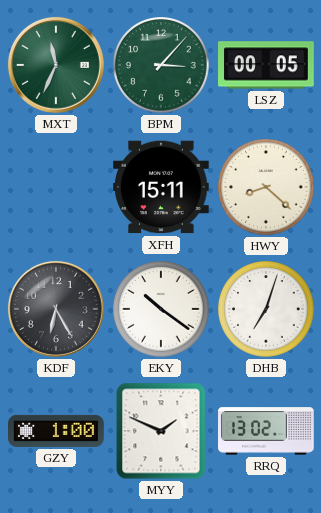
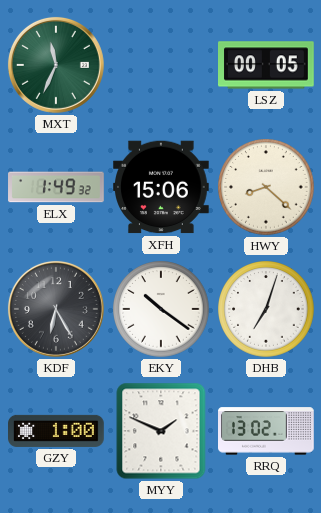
BPM: 3:07 -> none
ELX: none -> 1:49
XFH: 15:11 -> 15:06
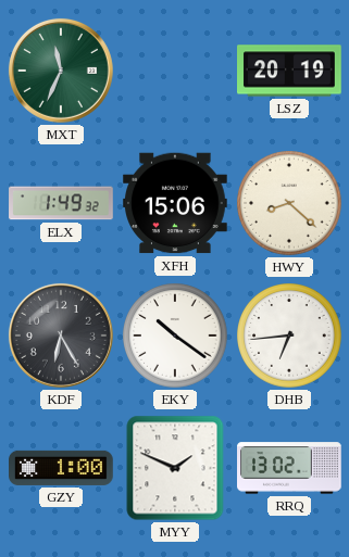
LSZ: 00:05 -> 20:19
DHB: 7:03 -> 6:44
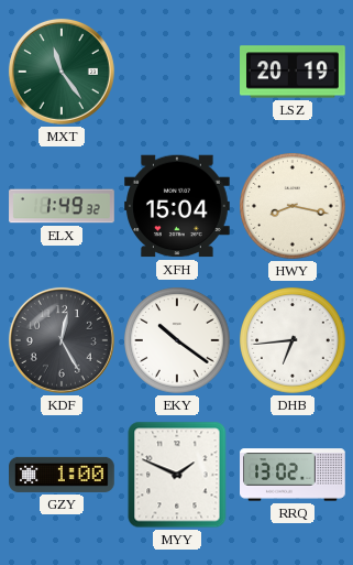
MXT: 11:34 -> 11:24
XFH: 15:06 -> 15:04
HWY: 8:22 -> 8:17
KDF: 6:25 -> 12:25
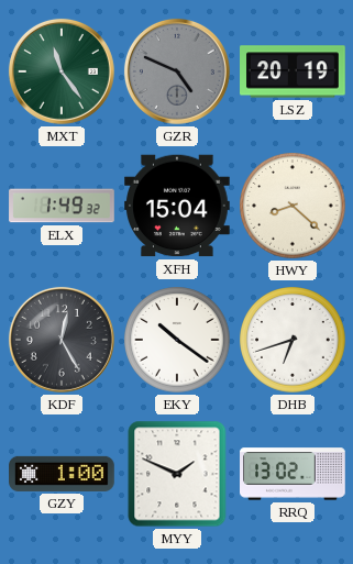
GZR: none -> 4:49
HWY: 8:17 -> 8:22
DHB: 6:44 -> 6:42
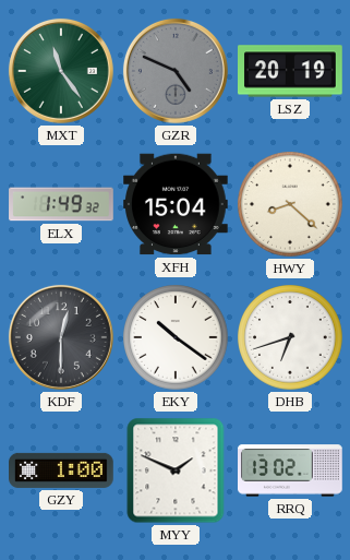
KDF: 12:25 -> 12:30
